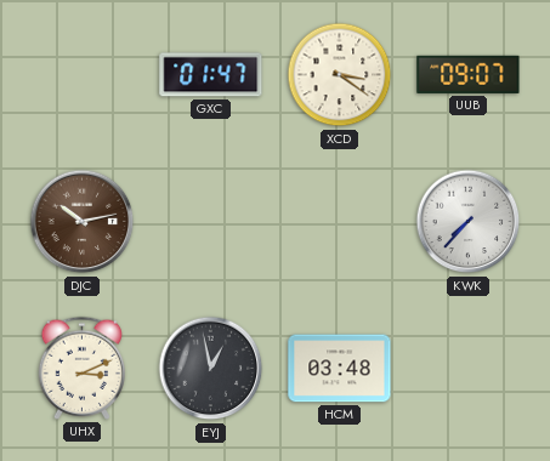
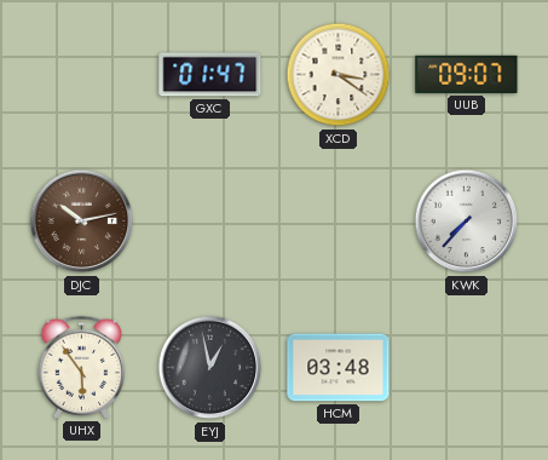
UHX: 3:11 -> 5:54
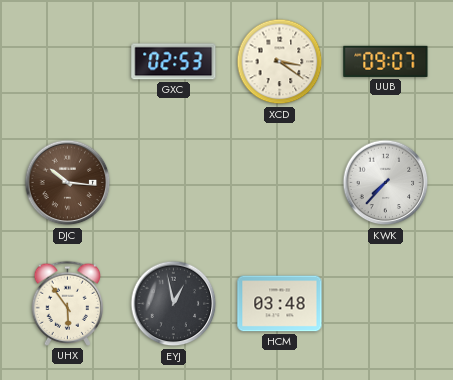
GXC: 01:47 -> 02:53
DJC: 10:13 -> 10:16
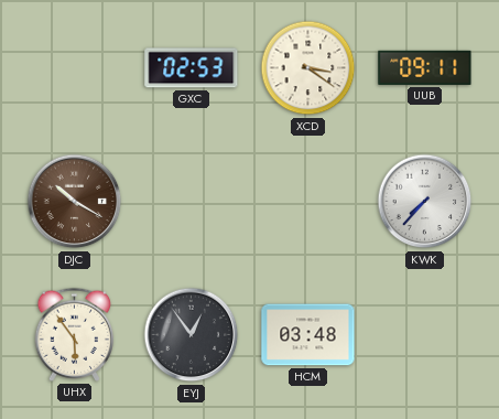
UUB: 09:07 -> 09:11
DJC: 10:16 -> 10:20
EYJ: 12:58 -> 12:54
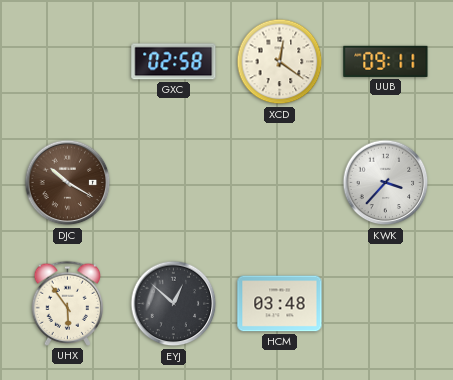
GXC: 02:53 -> 02:58
XCD: 3:21 -> 12:21
KWK: 7:37 -> 3:37
EYJ: 12:54 -> 12:52
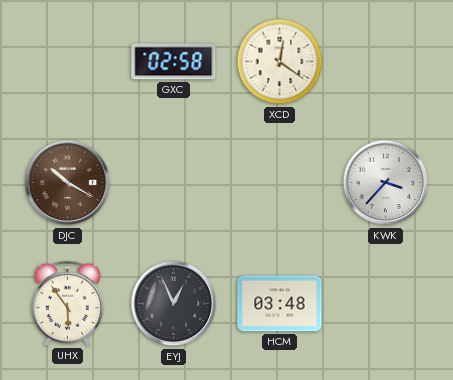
UUB: 09:11 -> none
EYJ: 12:52 -> 12:56
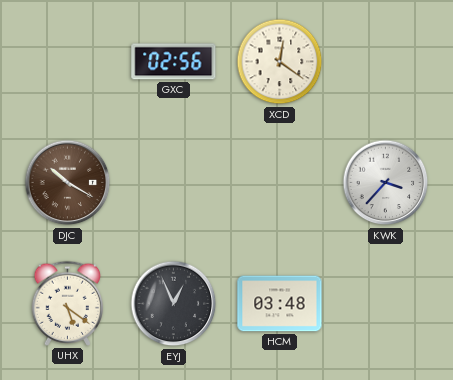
GXC: 02:58 -> 02:56
UHX: 5:54 -> 5:21
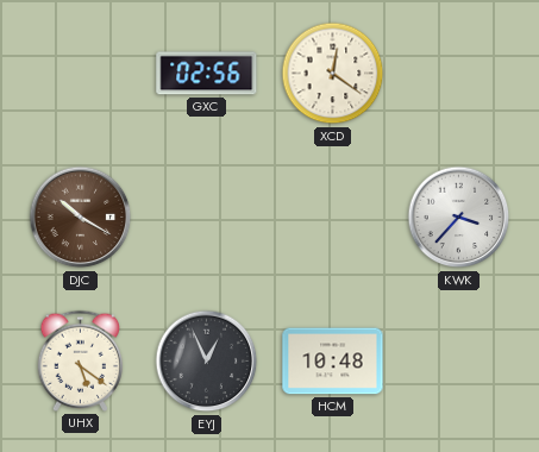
HCM: 03:48 -> 10:48
